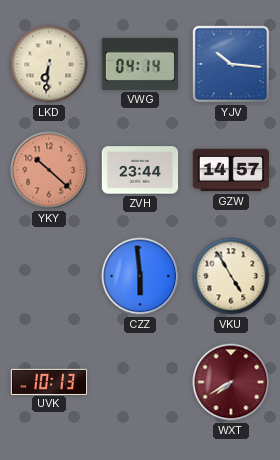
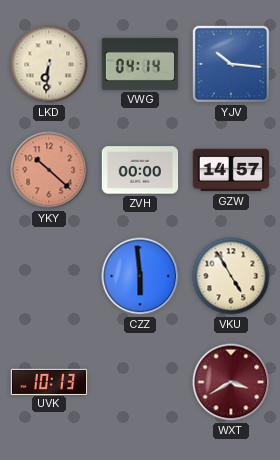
ZVH: 23:44 -> 00:00
WXT: 7:40 -> 3:40
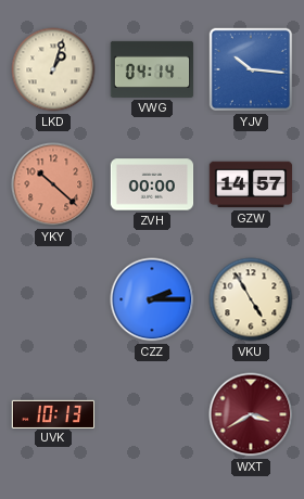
LKD: 6:31 -> 1:03
CZZ: 5:59 -> 2:15
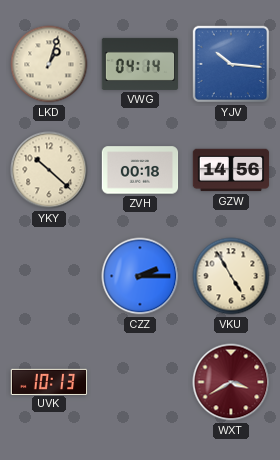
YKY dial: salmon -> cream
ZVH: 00:00 -> 00:18
GZW: 14:57 -> 14:56
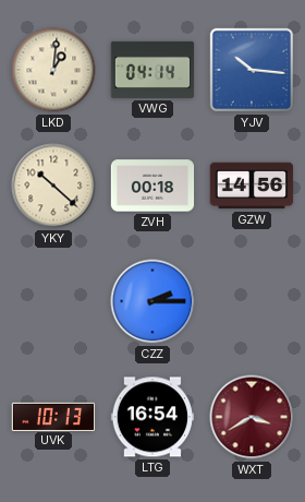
LKD: 1:03 -> 1:01
VKU: 4:55 -> none
LTG: none -> 16:54
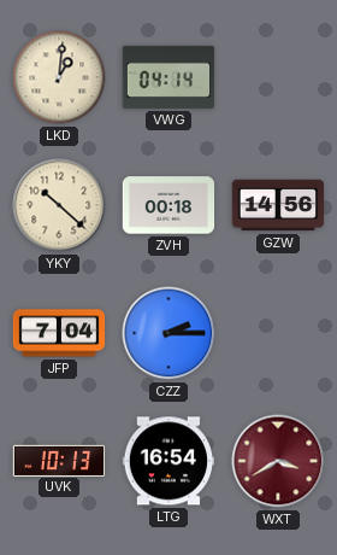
YJV: 10:16 -> none
JFP: none -> 7:04
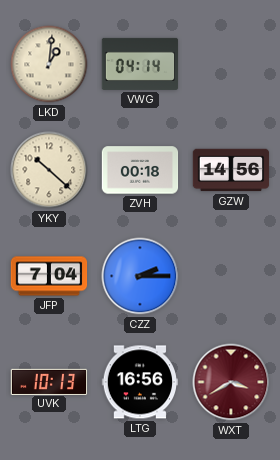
LTG: 16:54 -> 16:56
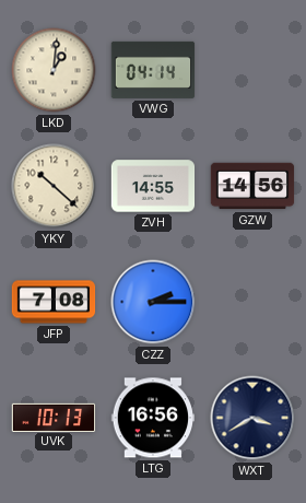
ZVH: 00:18 -> 14:55
JFP: 7:04 -> 7:08
WXT dial: burgundy -> navy
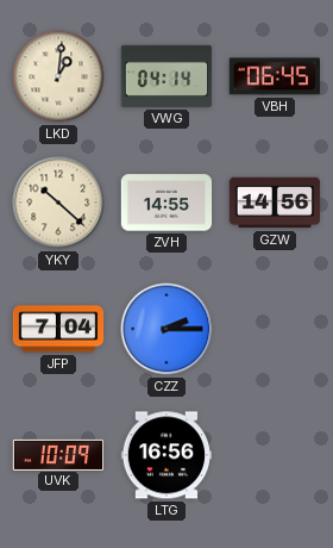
VBH: none -> 06:45
JFP: 7:08 -> 7:04
UVK: 10:13 -> 10:09
WXT: 3:40 -> none
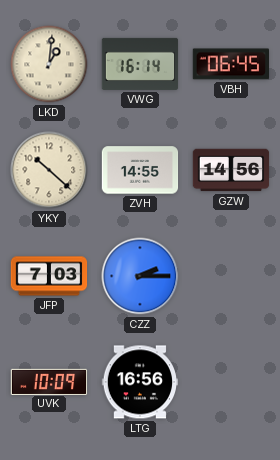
VWG: 04:14 -> 16:14
JFP: 7:04 -> 7:03
